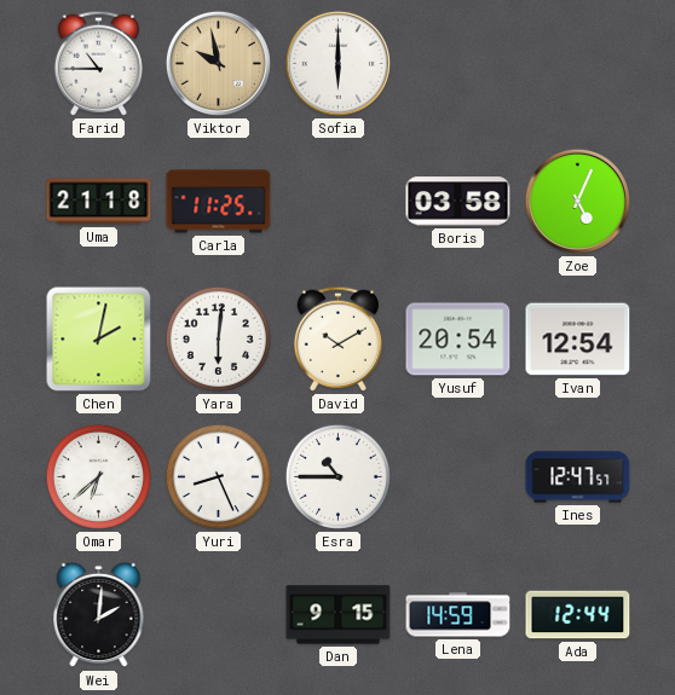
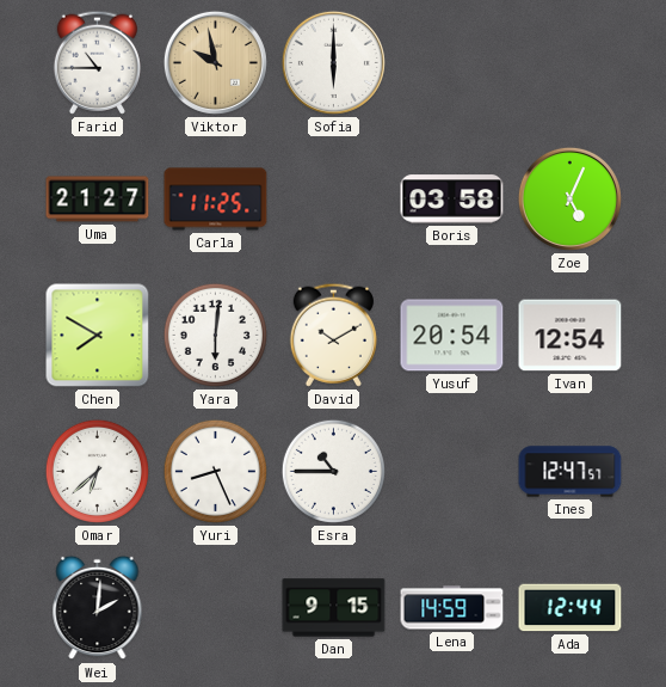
Uma: 21:18 -> 21:27
Chen: 2:02 -> 7:50
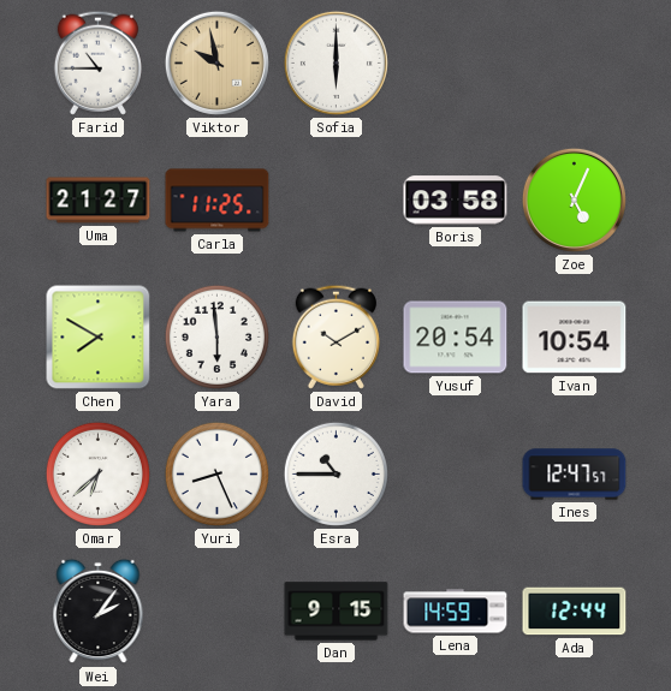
Yara: 6:01 -> 5:59
Ivan: 12:54 -> 10:54
Wei: 2:01 -> 2:06
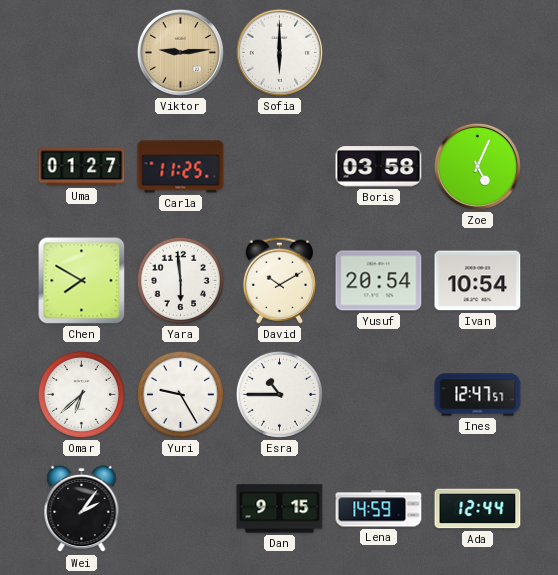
Farid: 10:45 -> none
Viktor: 9:58 -> 9:14
Uma: 21:27 -> 01:27
Yuri: 8:26 -> 9:25
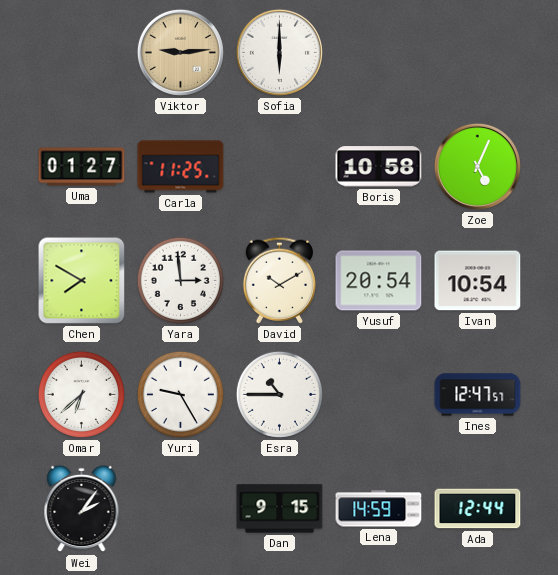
Boris: 03:58 -> 10:58
Yara: 5:59 -> 2:59
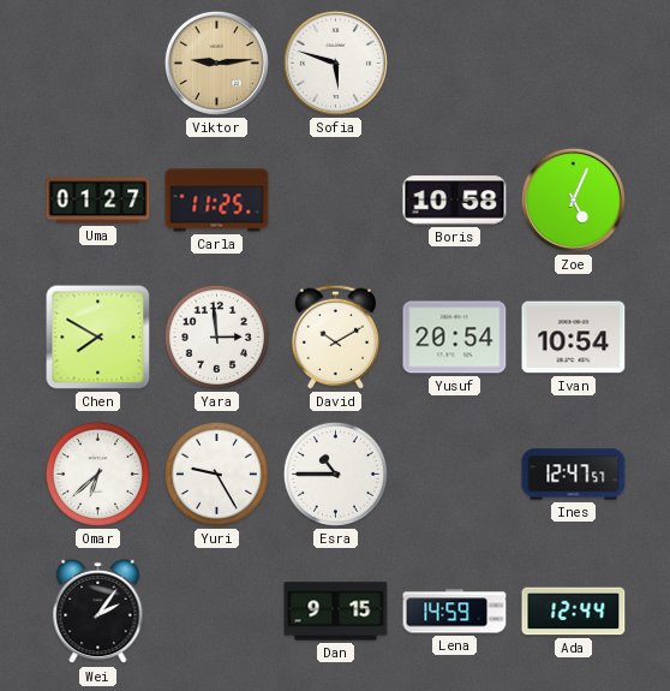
Sofia: 6:00 -> 5:48
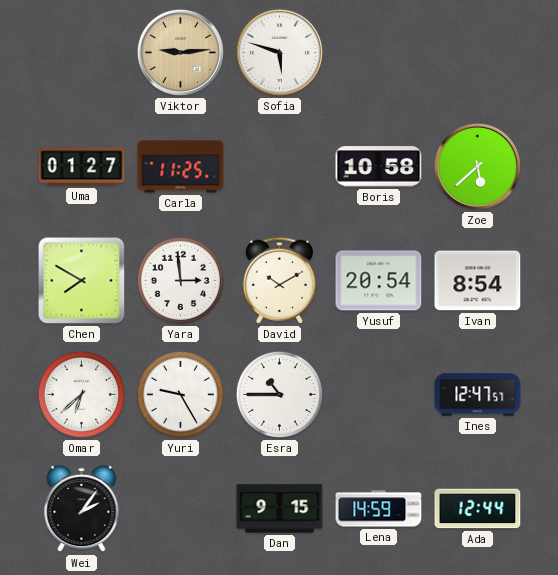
Zoe: 5:04 -> 5:38
Ivan: 10:54 -> 8:54
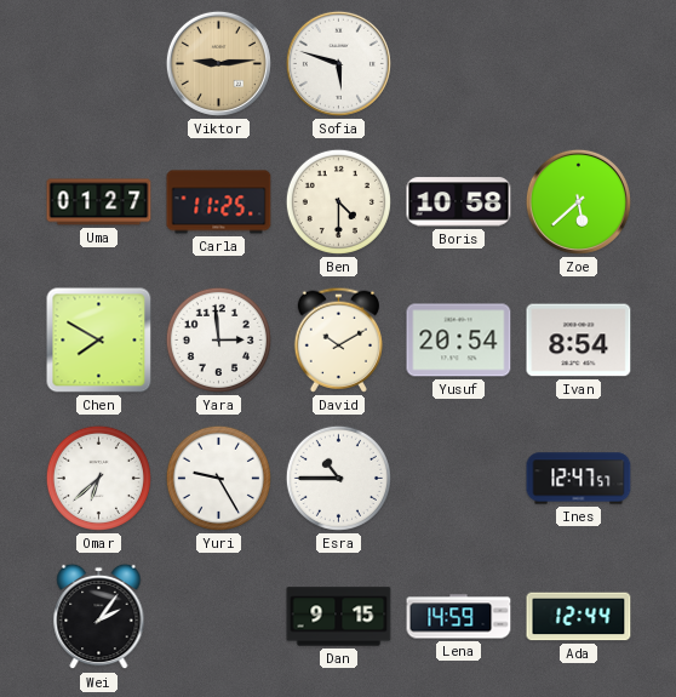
Ben: none -> 4:30
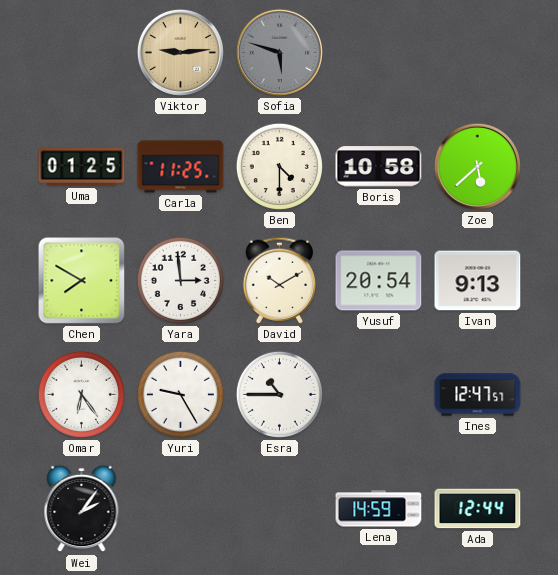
Sofia dial: white -> grey
Uma: 01:27 -> 01:25
Ivan: 8:54 -> 9:13
Omar: 6:38 -> 6:24
Dan: 9:15 -> none
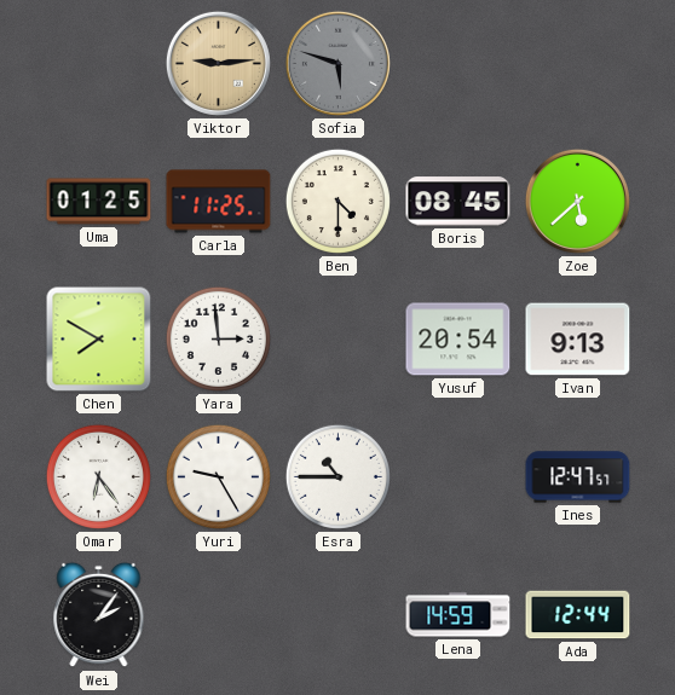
Boris: 10:58 -> 08:45
David: 10:10 -> none
